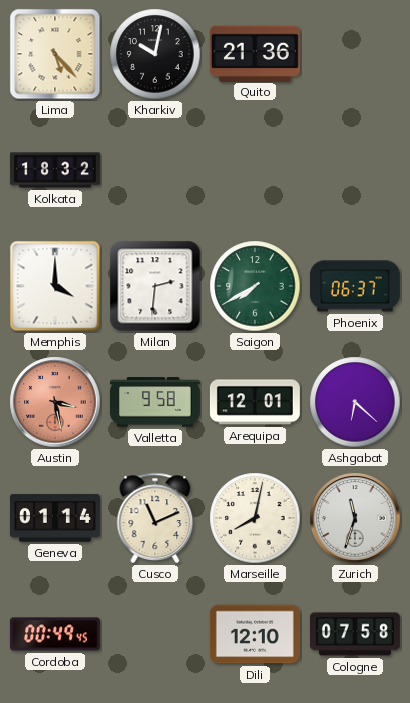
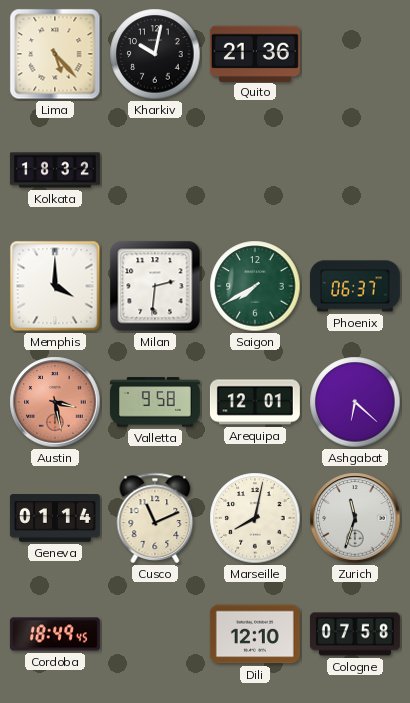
Cordoba: 00:49 -> 18:49
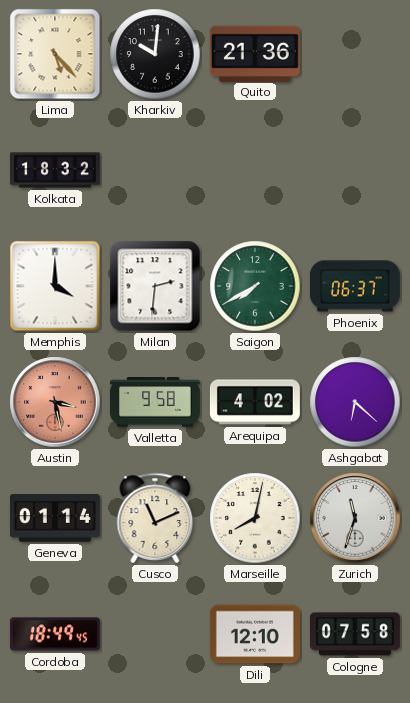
Kharkiv: 10:02 -> 10:01
Arequipa: 12:01 -> 4:02
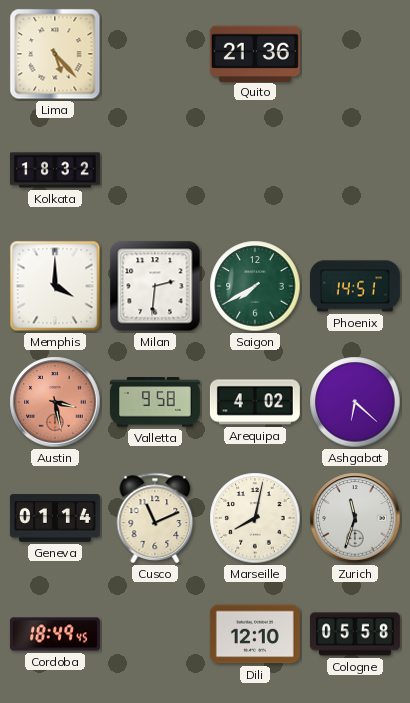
Kharkiv: 10:01 -> none
Phoenix: 06:37 -> 14:51
Cologne: 07:58 -> 05:58
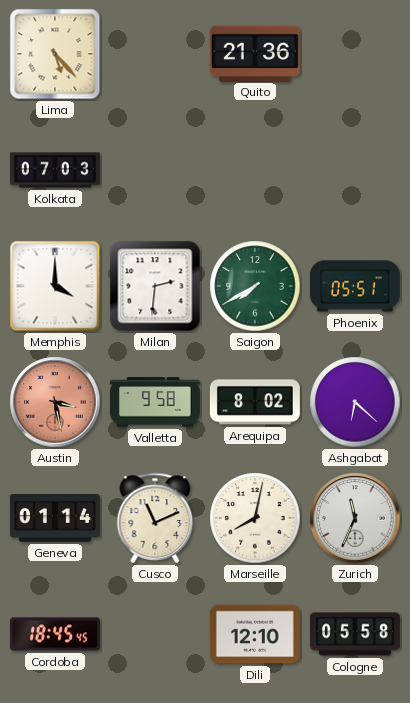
Kolkata: 18:32 -> 07:03
Phoenix: 14:51 -> 05:51
Arequipa: 4:02 -> 8:02
Zurich: 11:33 -> 11:34
Cordoba: 18:49 -> 18:45
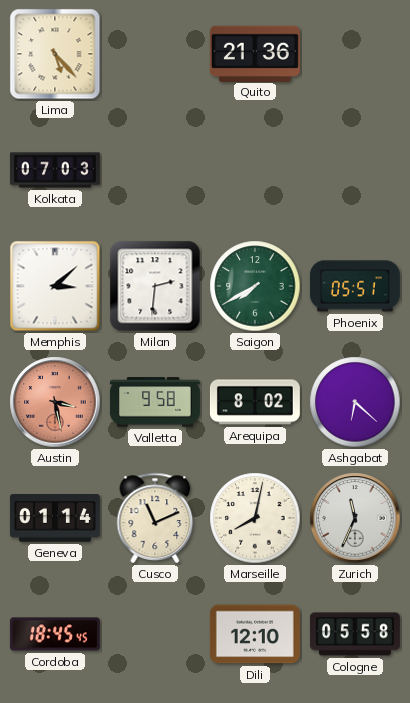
Memphis: 4:00 -> 3:08
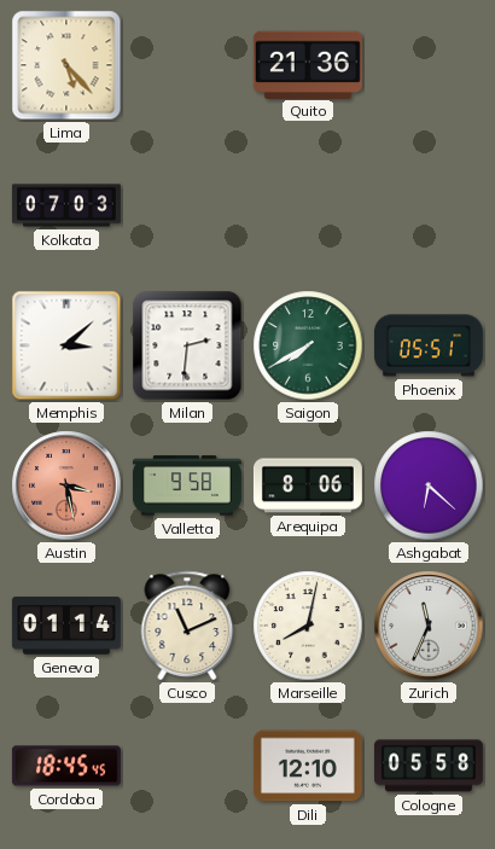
Arequipa: 8:02 -> 8:06
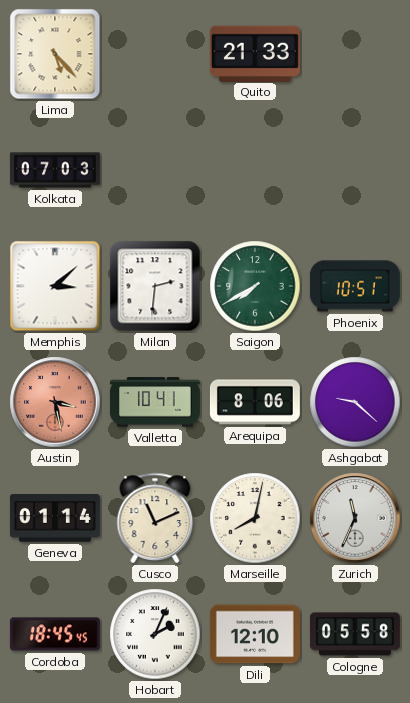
Quito: 21:36 -> 21:33
Phoenix: 05:51 -> 10:51
Valletta: 9:58 -> 10:41
Ashgabat: 6:22 -> 9:22
Hobart: none -> 2:04
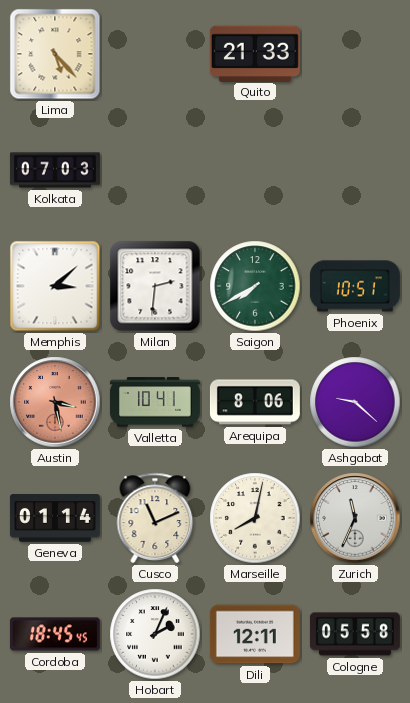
Dili: 12:10 -> 12:11
